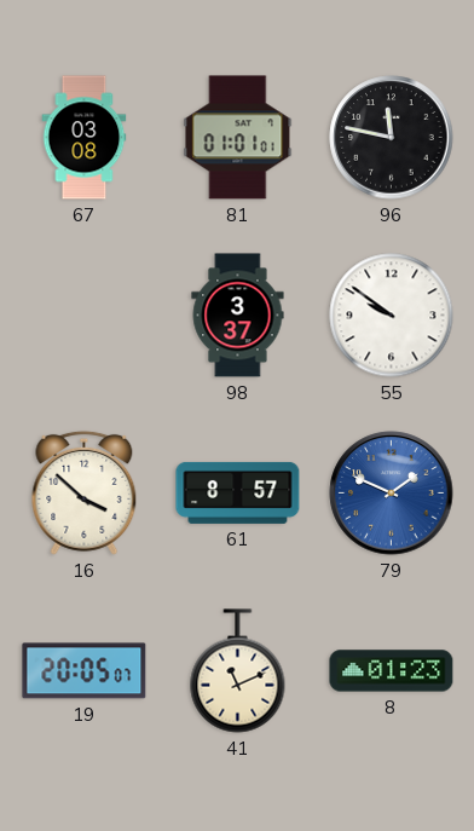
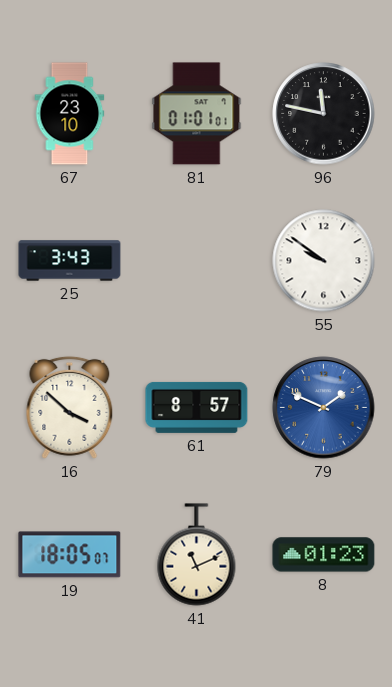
67: 03:08 -> 23:10
25: none -> 3:43
98: 3:37 -> none
19: 20:05 -> 18:05
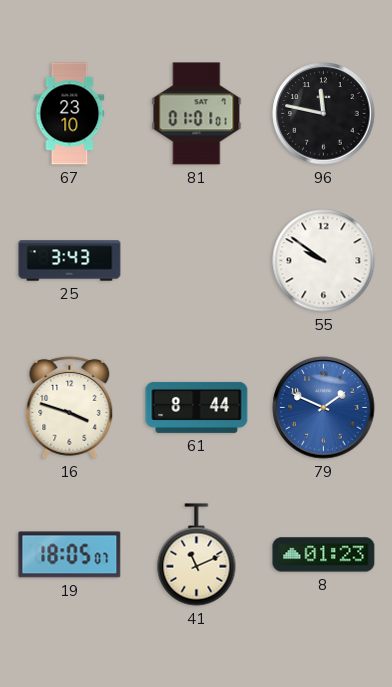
16: 3:52 -> 3:48
61: 8:57 -> 8:44
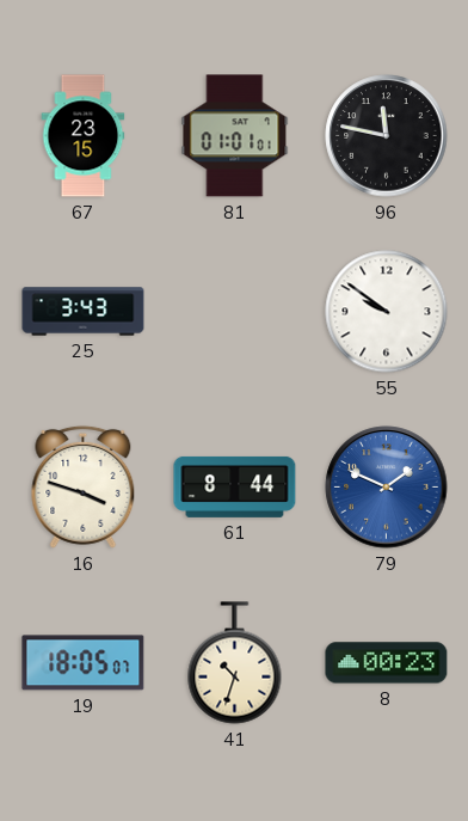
67: 23:10 -> 23:15
41: 11:11 -> 10:33
8: 01:23 -> 00:23
